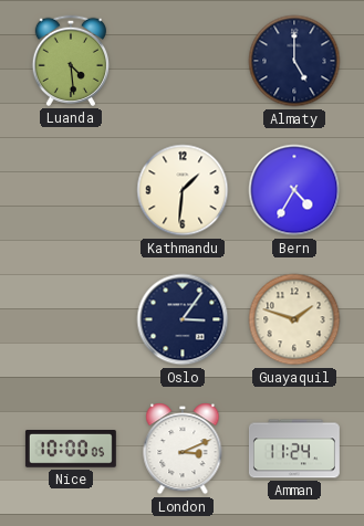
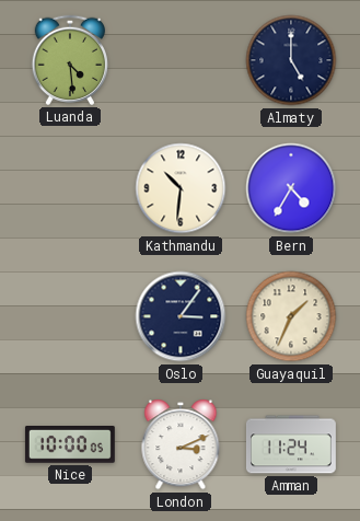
Kathmandu: 1:31 -> 10:31
Guayaquil: 1:48 -> 1:34
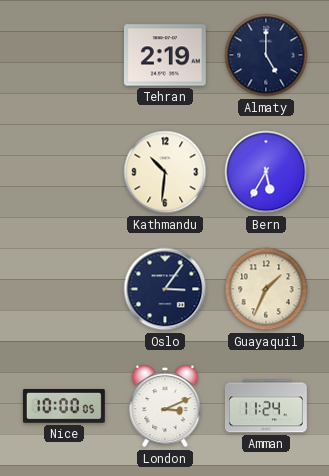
Luanda: 4:29 -> none
Tehran: none -> 2:19
Bern: 4:35 -> 5:35
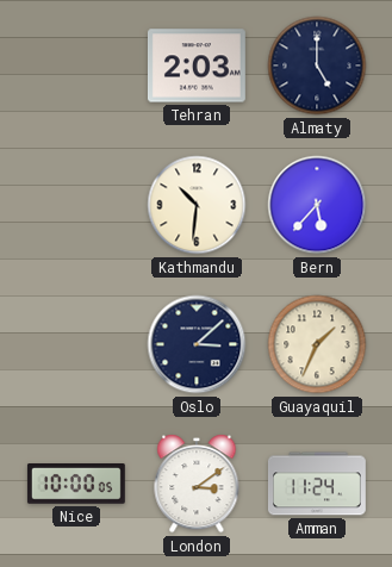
Tehran: 2:19 -> 2:03
Bern: 5:35 -> 5:37
Oslo: 3:06 -> 3:08
London: 3:11 -> 3:09
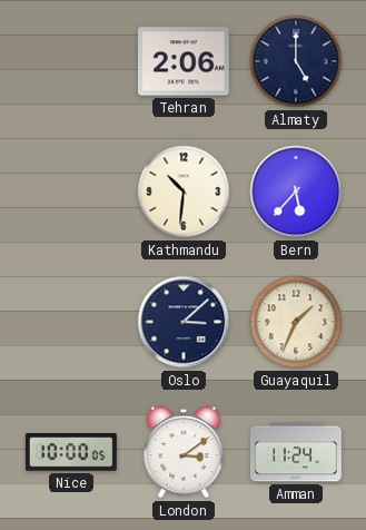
Tehran: 2:03 -> 2:06
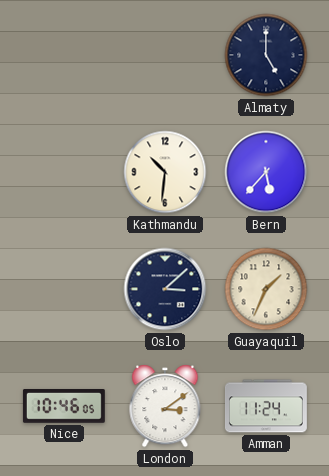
Tehran: 2:06 -> none
Nice: 10:00 -> 10:46
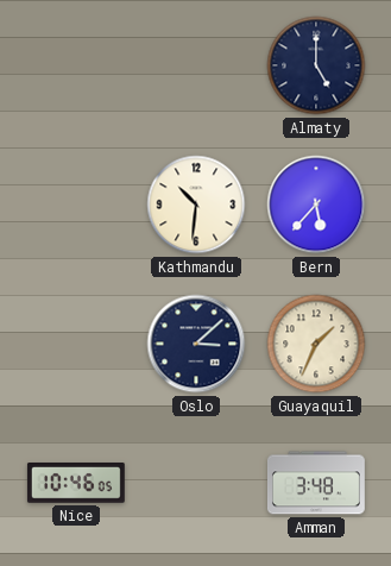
London: 3:09 -> none
Amman: 11:24 -> 3:48
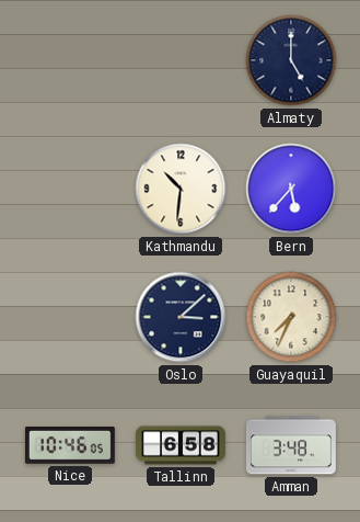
Guayaquil: 1:34 -> 7:34
Tallinn: none -> 6:58
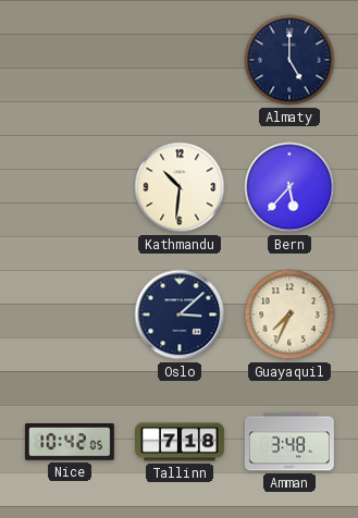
Nice: 10:46 -> 10:42
Tallinn: 6:58 -> 7:18
